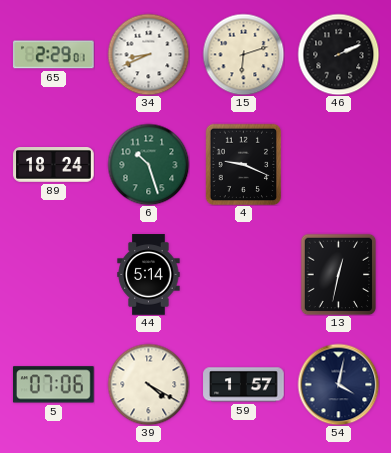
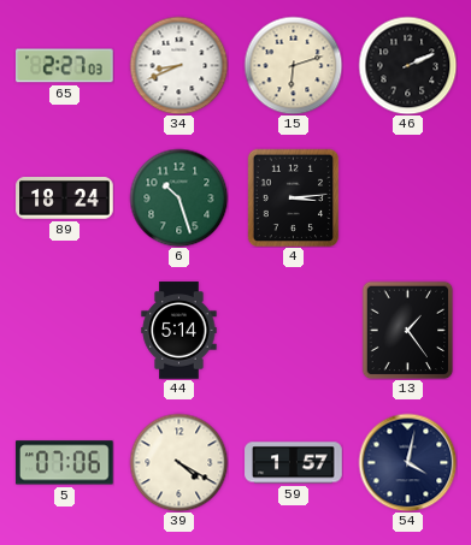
65: 2:29 -> 2:27
4: 9:19 -> 3:14
13: 12:32 -> 1:24
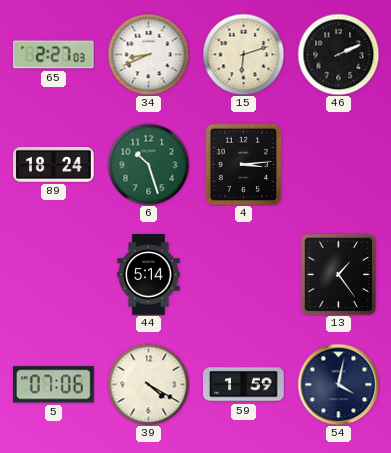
59: 1:57 -> 1:59
